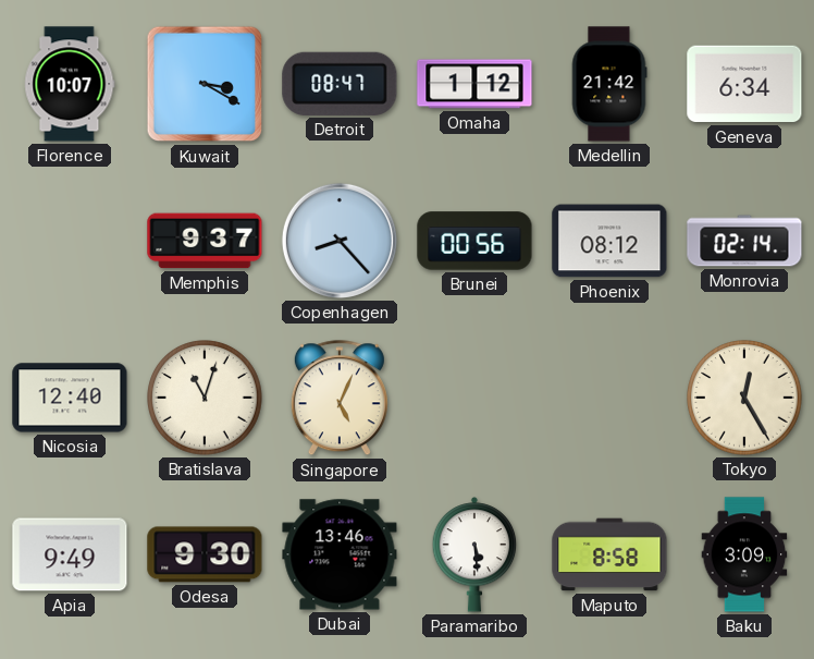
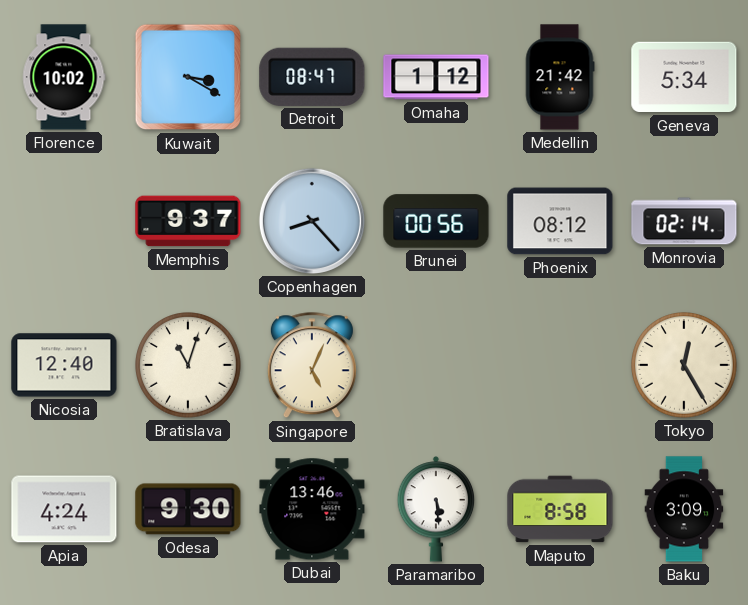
Florence: 10:07 -> 10:02
Geneva: 6:34 -> 5:34
Apia: 9:49 -> 4:24
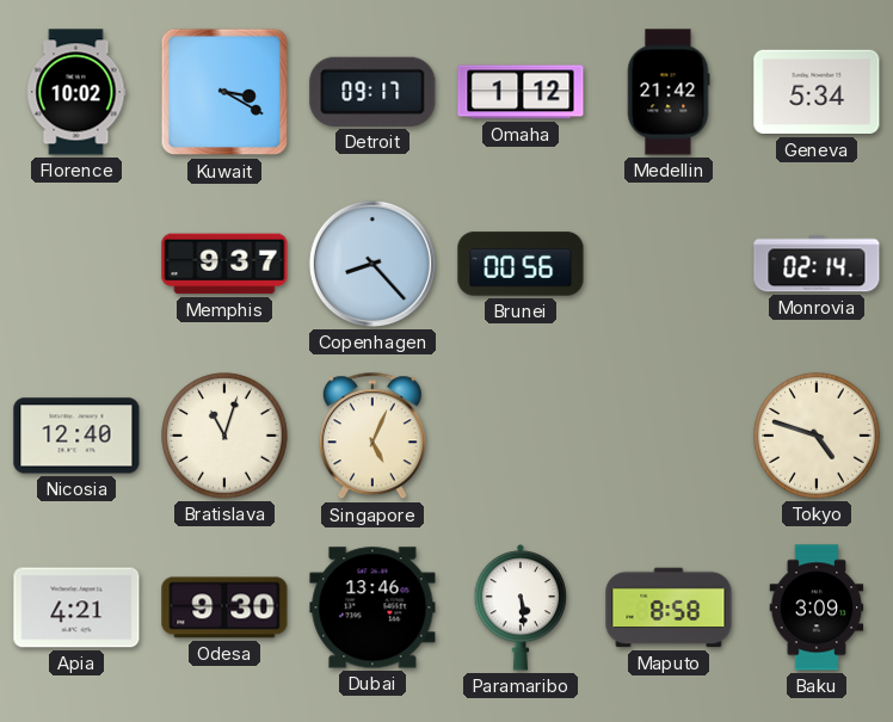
Detroit: 08:47 -> 09:17
Phoenix: 08:12 -> none
Tokyo: 12:25 -> 4:48
Apia: 4:24 -> 4:21
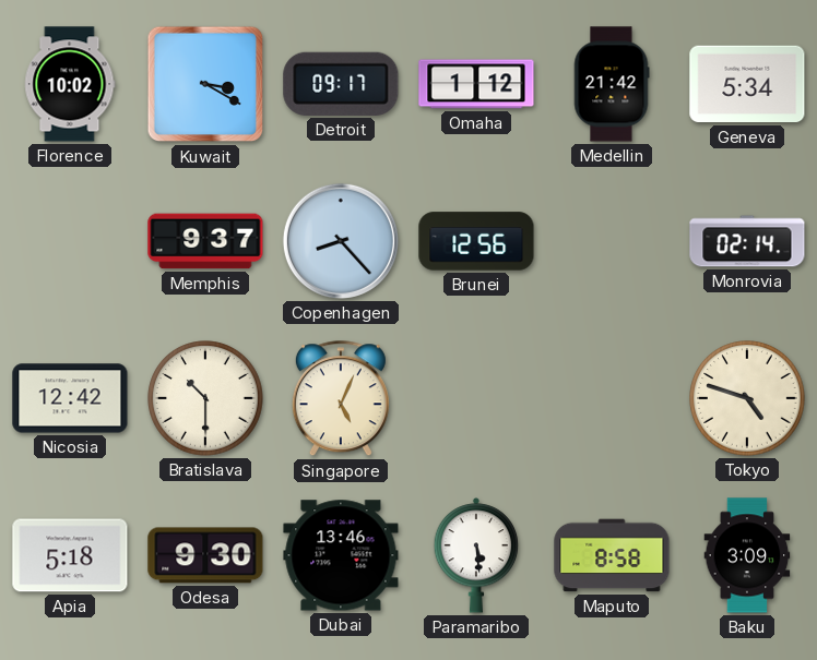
Brunei: 00:56 -> 12:56
Nicosia: 12:40 -> 12:42
Bratislava: 11:03 -> 10:30
Apia: 4:21 -> 5:18
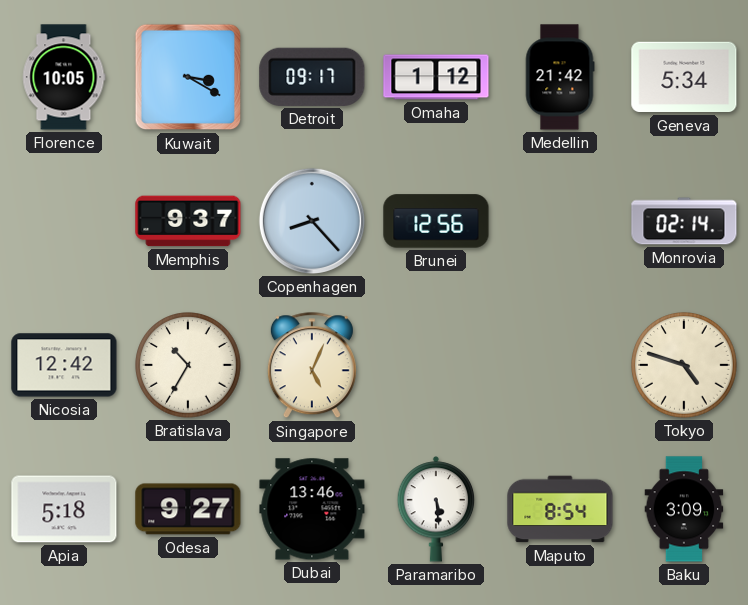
Florence: 10:02 -> 10:05
Bratislava: 10:30 -> 10:35
Odesa: 9:30 -> 9:27
Maputo: 8:58 -> 8:54
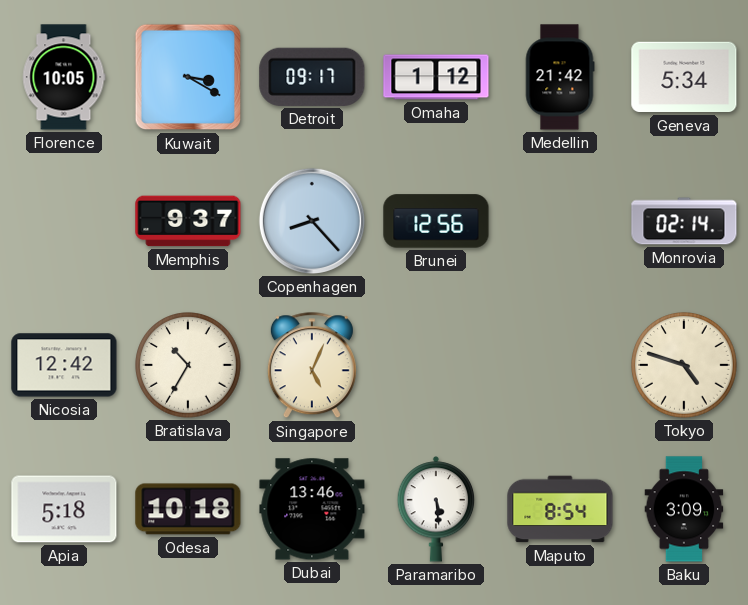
Odesa: 9:27 -> 10:18
